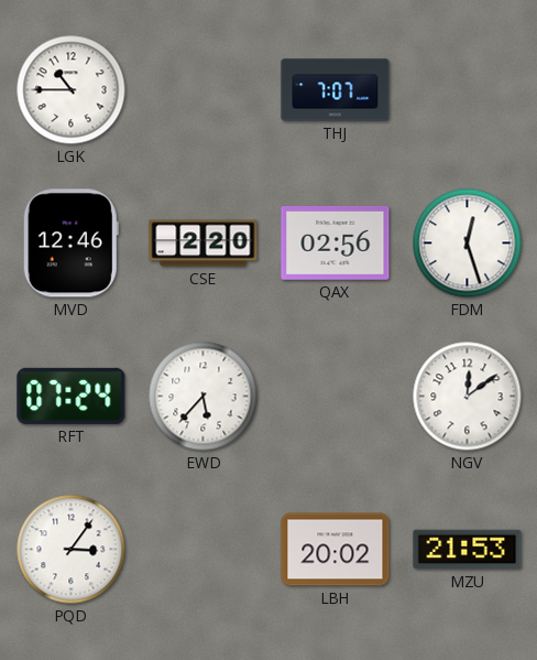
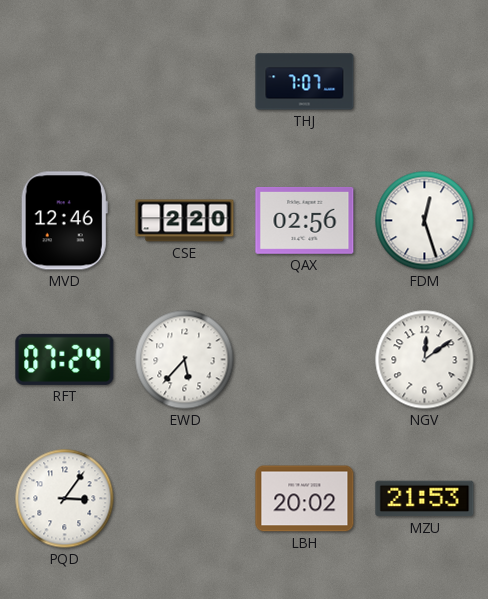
LGK: 10:45 -> none
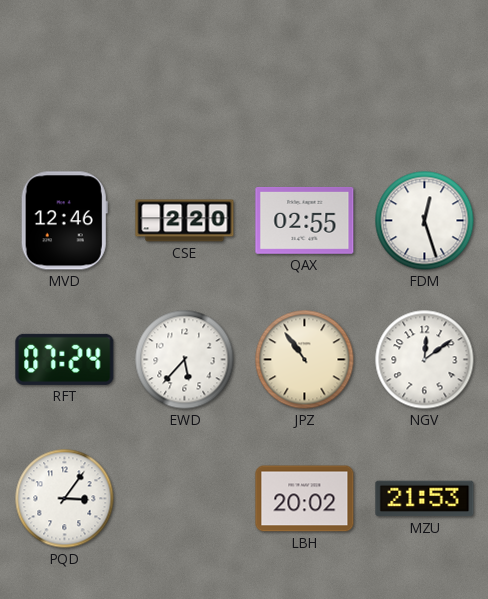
THJ: 7:07 -> none
QAX: 02:56 -> 02:55
JPZ: none -> 10:54
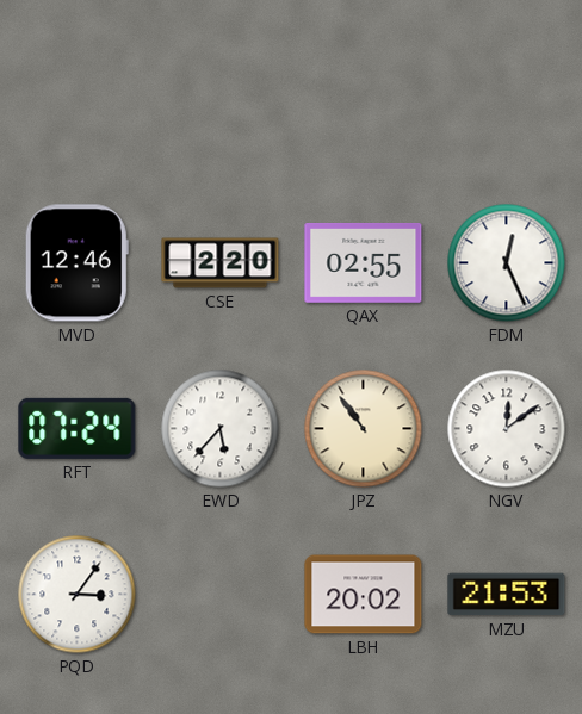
FDM: 12:27 -> 12:26
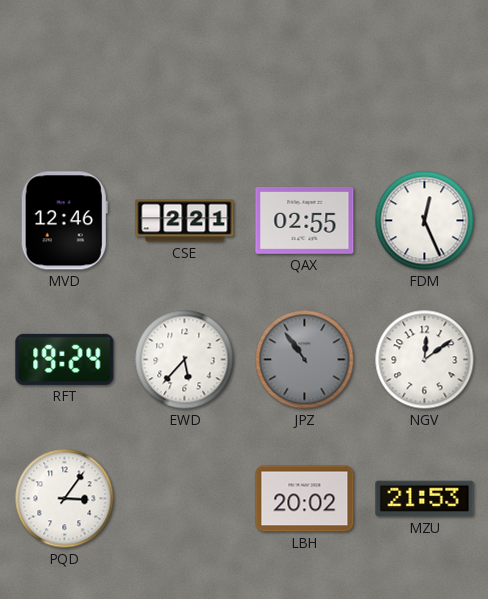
CSE: 2:20 -> 2:21
RFT: 07:24 -> 19:24
JPZ dial: cream -> grey
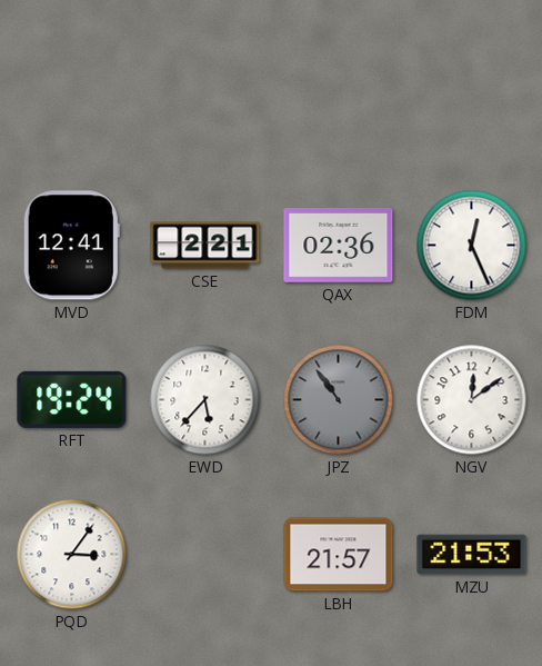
MVD: 12:46 -> 12:41
QAX: 02:55 -> 02:36
LBH: 20:02 -> 21:57
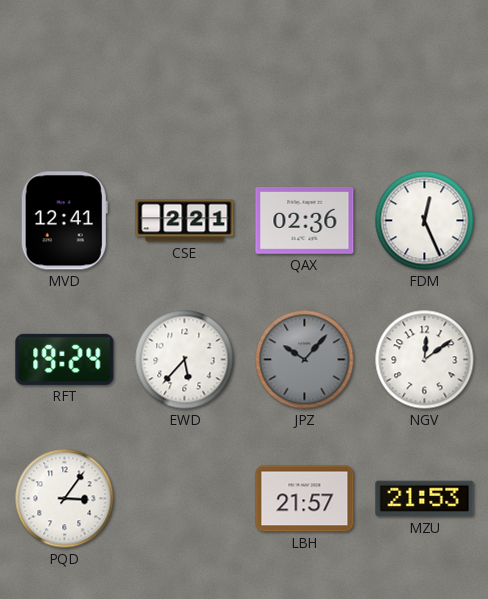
JPZ: 10:54 -> 10:07
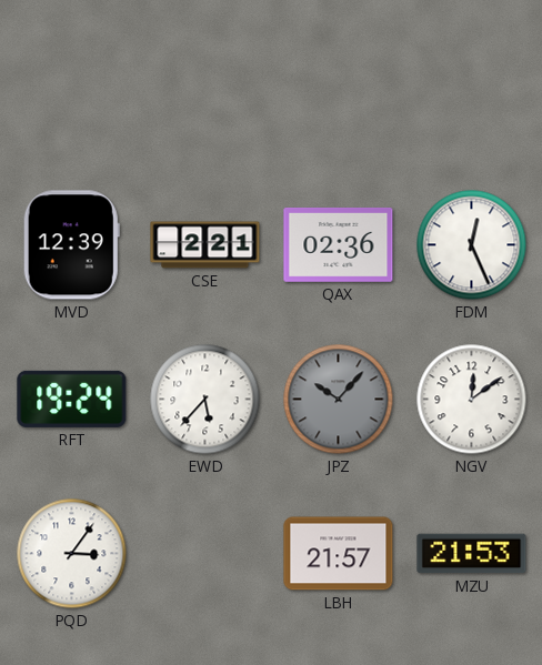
MVD: 12:41 -> 12:39
